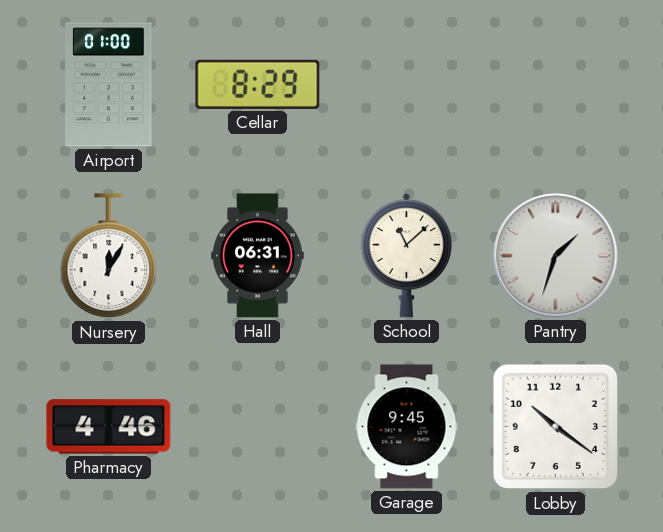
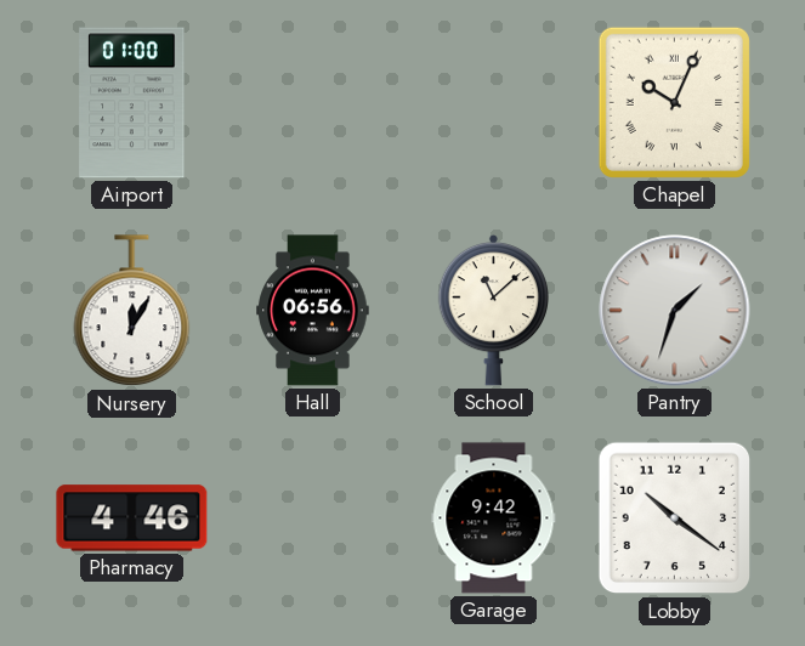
Cellar: 8:29 -> none
Chapel: none -> 10:04
Hall: 06:31 -> 06:56
Garage: 9:45 -> 9:42
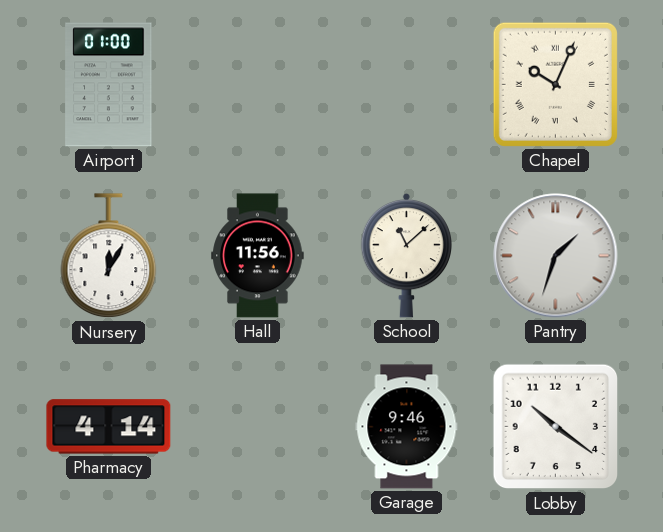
Hall: 06:56 -> 11:56
Pharmacy: 4:46 -> 4:14
Garage: 9:42 -> 9:46
